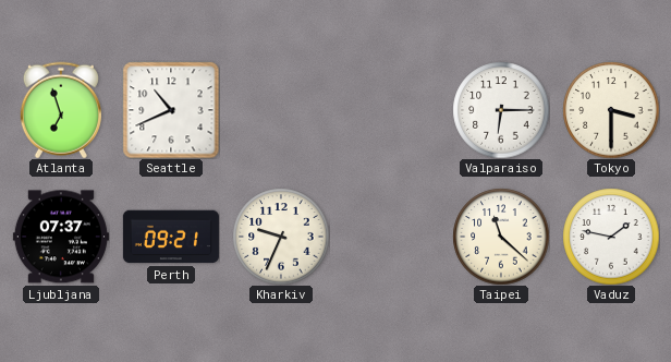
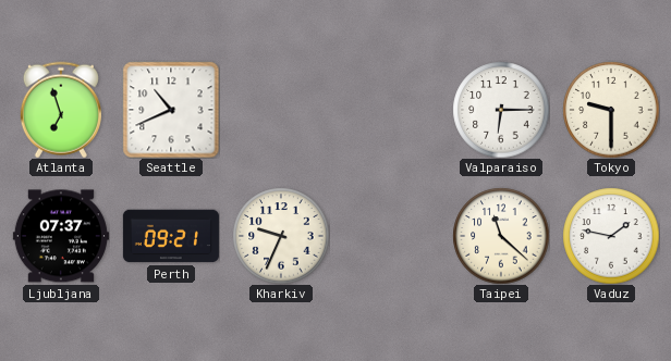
Tokyo: 3:30 -> 9:30
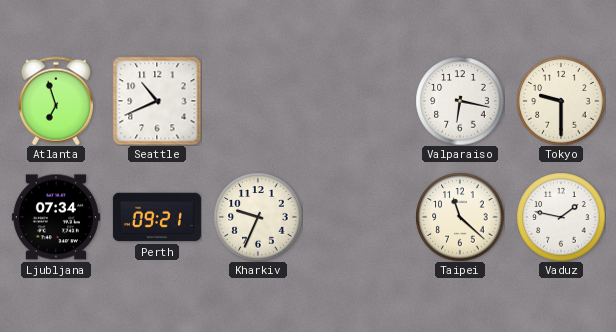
Valparaiso: 6:15 -> 6:17
Ljubljana: 07:37 -> 07:34
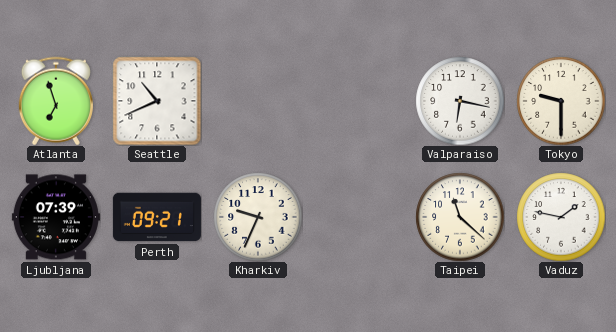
Ljubljana: 07:34 -> 07:39
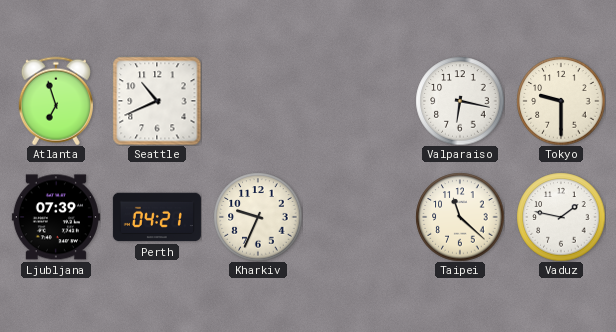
Perth: 09:21 -> 04:21
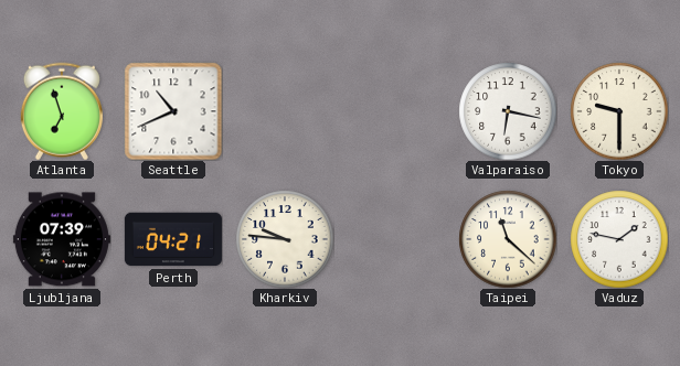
Kharkiv: 9:34 -> 9:46
